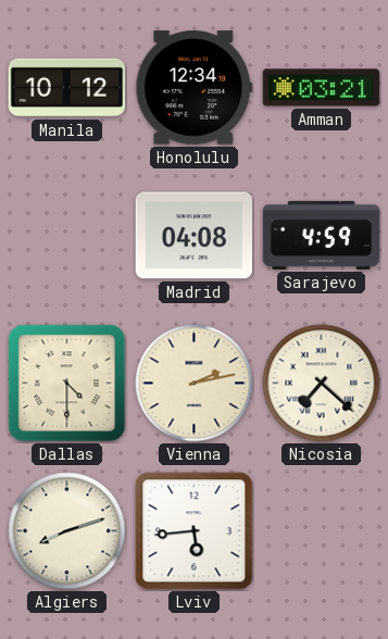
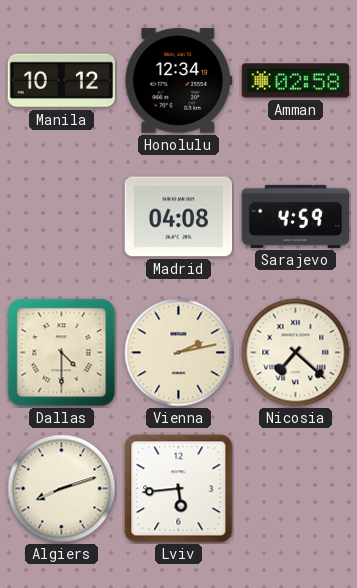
Amman: 03:21 -> 02:58
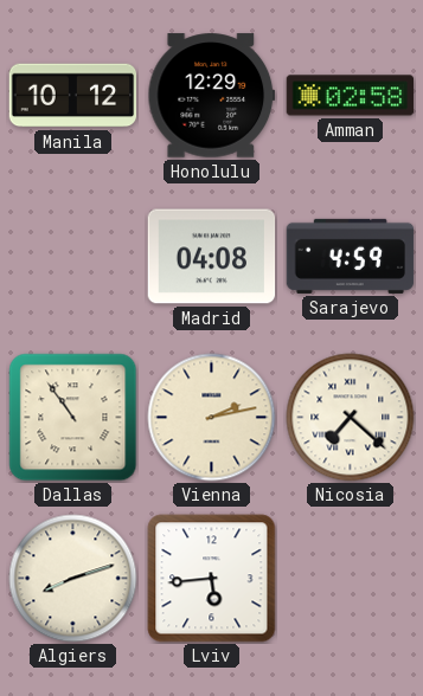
Honolulu: 12:34 -> 12:29
Dallas: 4:30 -> 10:54
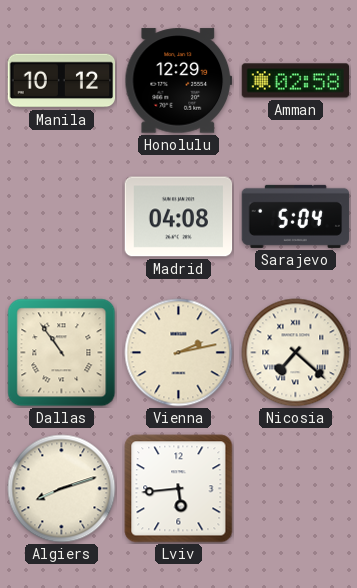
Sarajevo: 4:59 -> 5:04
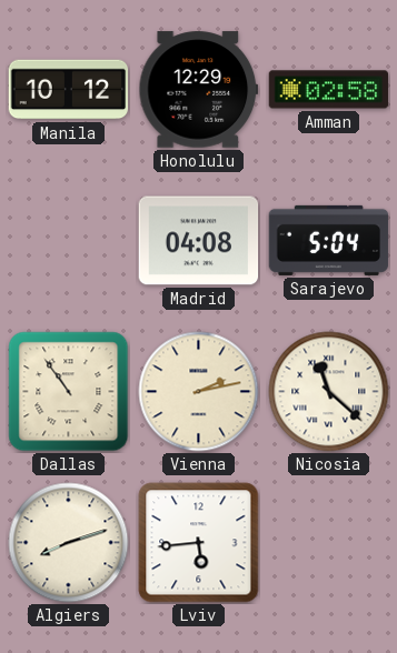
Nicosia: 7:22 -> 11:22
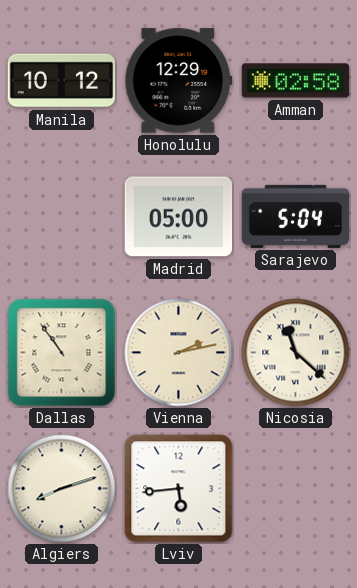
Madrid: 04:08 -> 05:00
